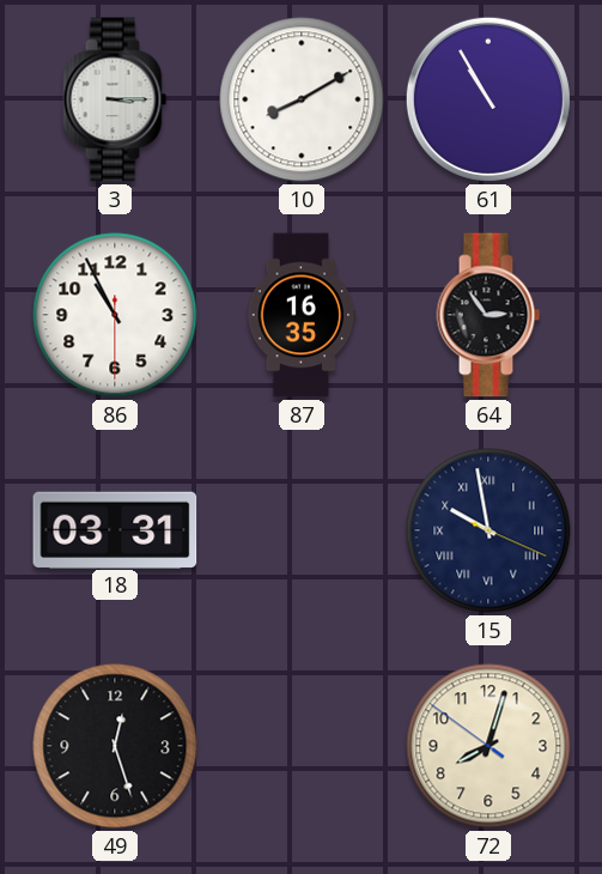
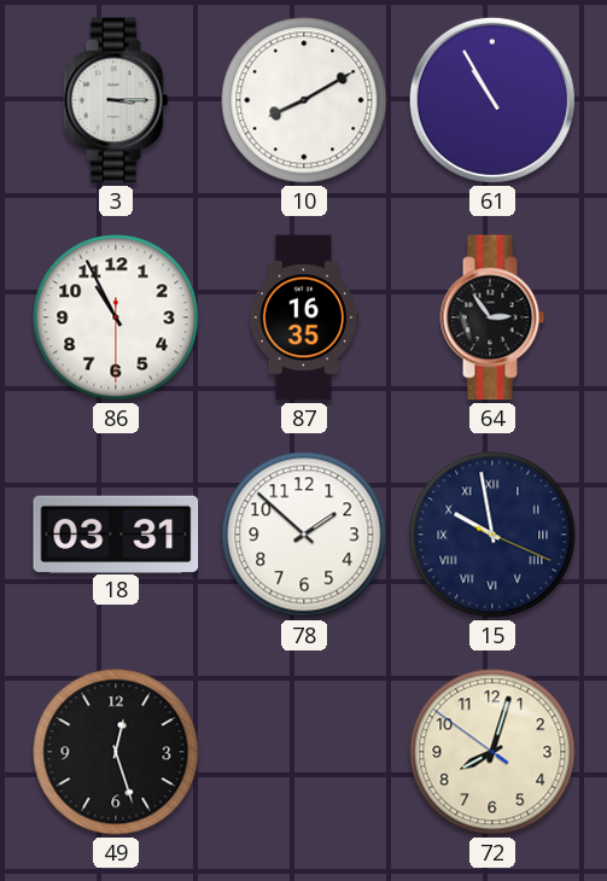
78: none -> 1:52
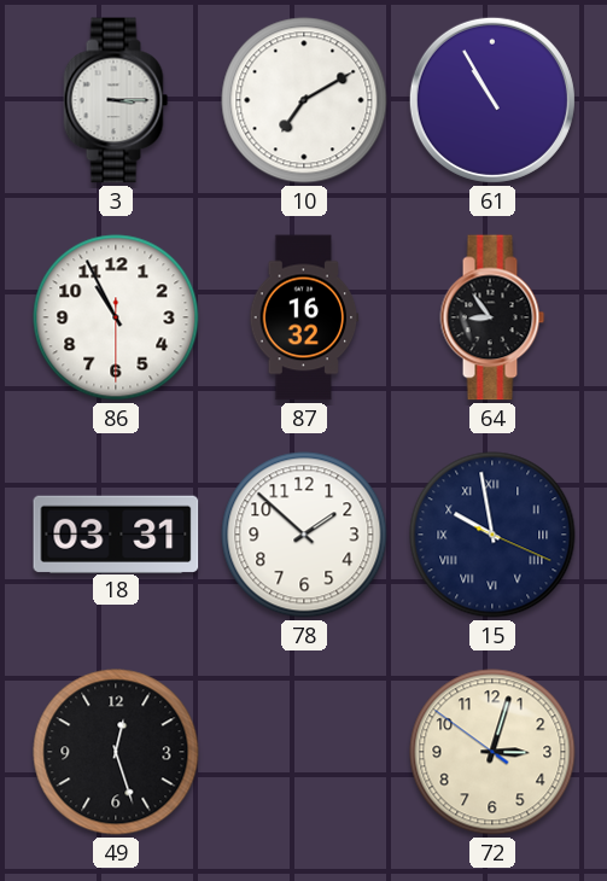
10: 8:10 -> 7:10
87: 16:35 -> 16:32
64: 2:54 -> 8:54
72: 8:02 -> 3:02
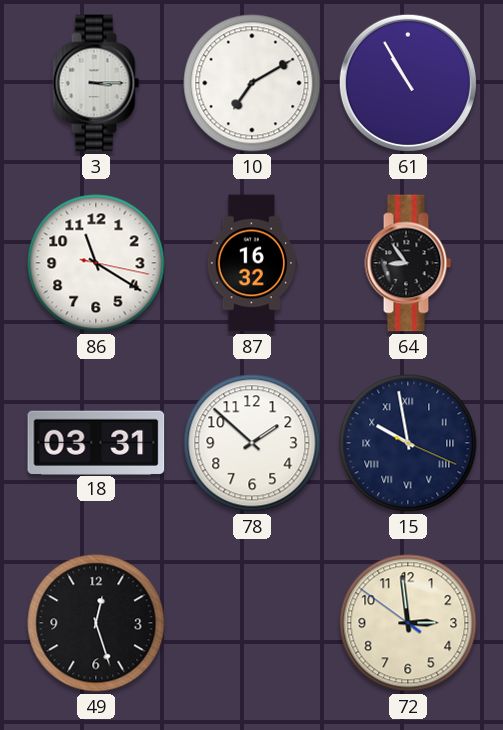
86: 10:55 -> 11:20
72: 3:02 -> 2:58
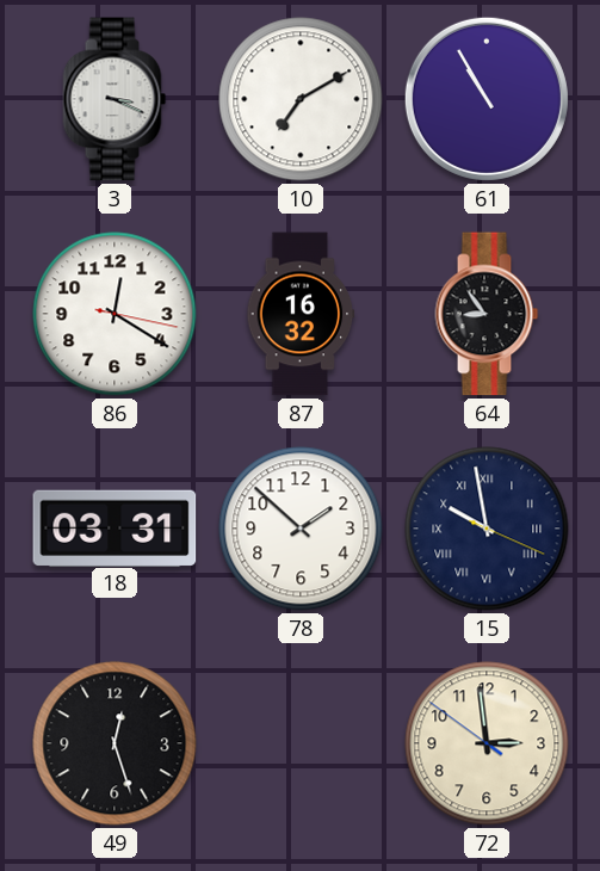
3: 3:15 -> 3:19
86: 11:20 -> 12:20
